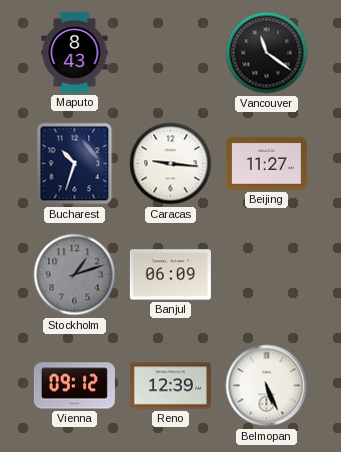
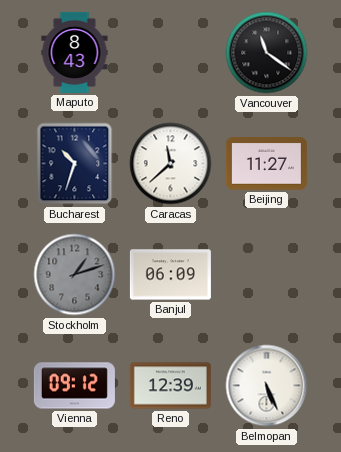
Caracas: 9:16 -> 11:38
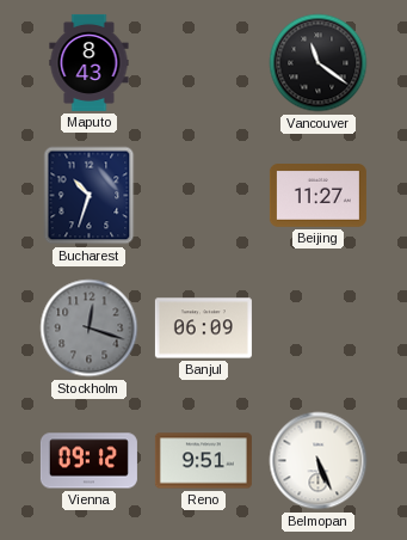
Caracas: 11:38 -> none
Stockholm: 1:12 -> 12:18
Reno: 12:39 -> 9:51
